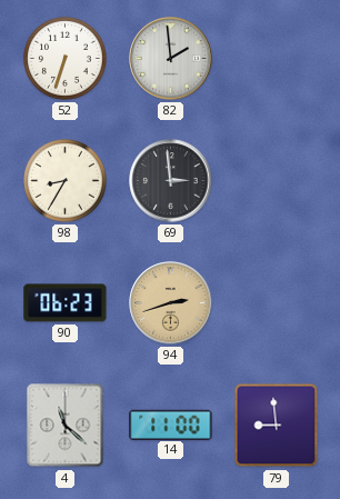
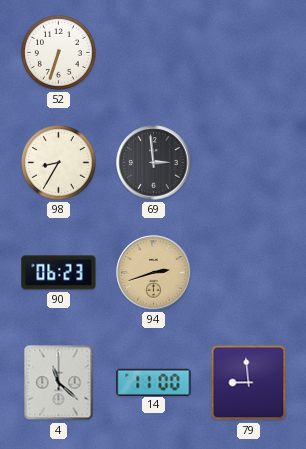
82: 1:59 -> none
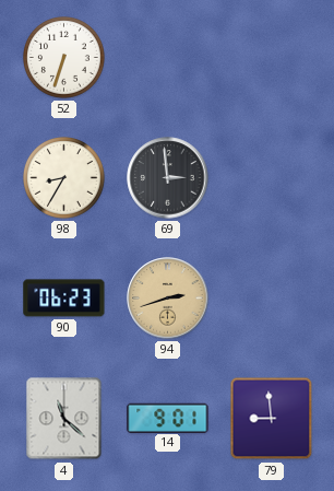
14: 11:00 -> 9:01
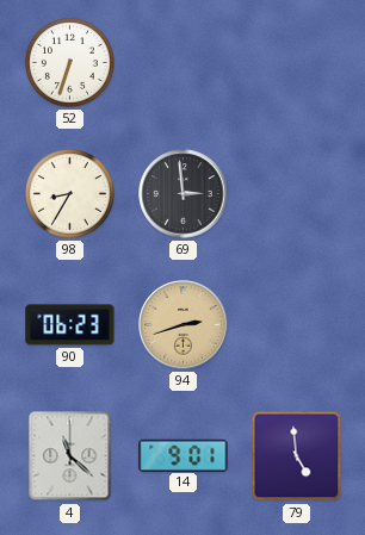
79: 8:59 -> 4:59
